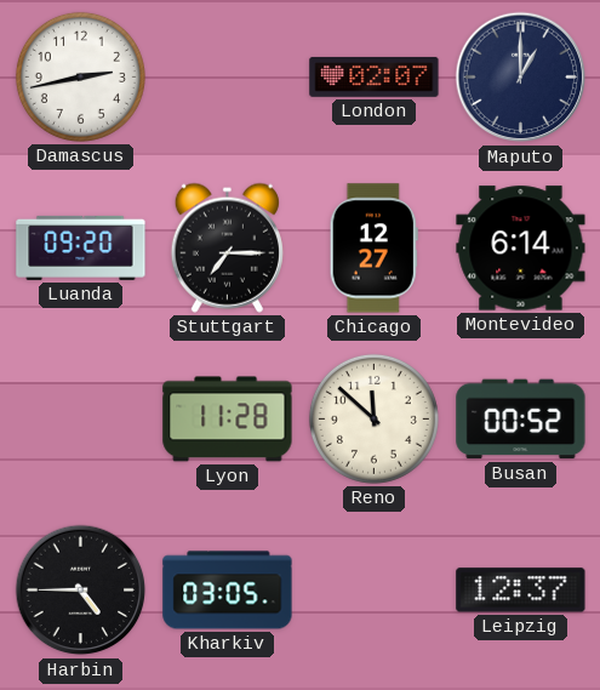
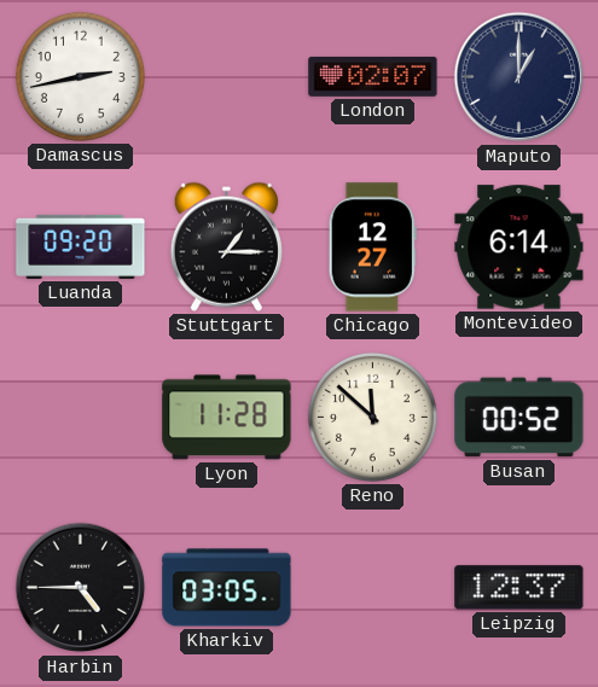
Stuttgart: 7:15 -> 1:15
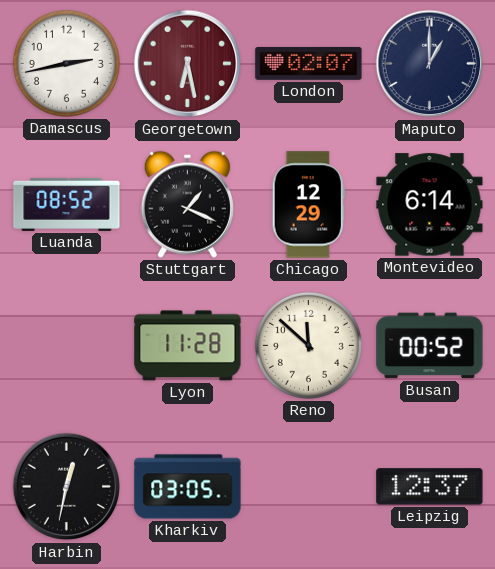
Georgetown: none -> 6:28
Luanda: 09:20 -> 08:52
Stuttgart: 1:15 -> 1:19
Chicago: 12:27 -> 12:29
Harbin: 4:45 -> 12:32
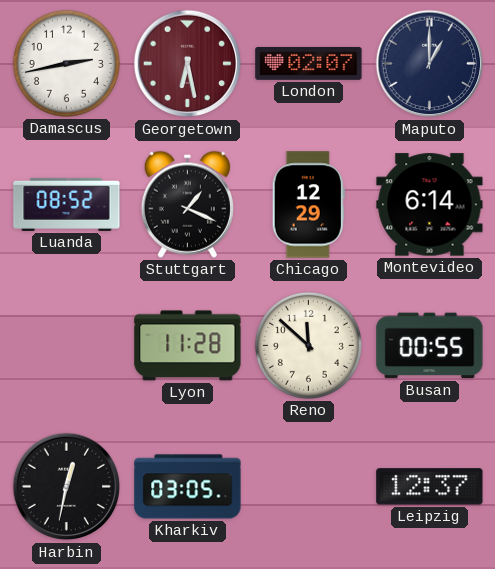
Busan: 00:52 -> 00:55
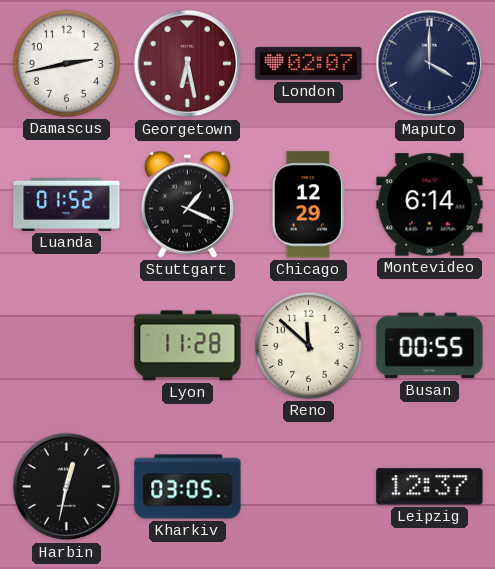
Maputo: 1:00 -> 4:00
Luanda: 08:52 -> 01:52
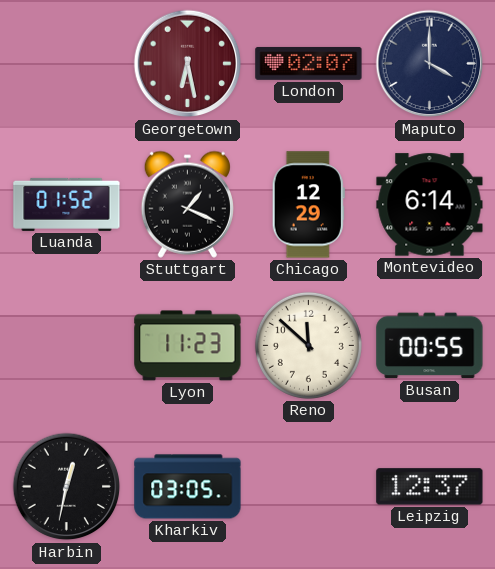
Damascus: 2:43 -> none
Lyon: 11:28 -> 11:23
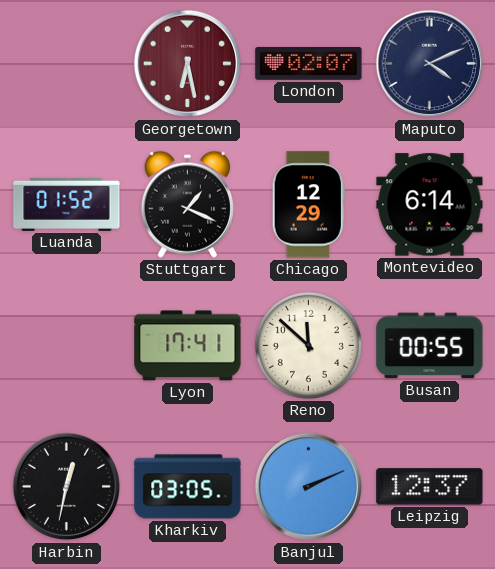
Maputo: 4:00 -> 4:11
Lyon: 11:23 -> 17:41
Banjul: none -> 2:11
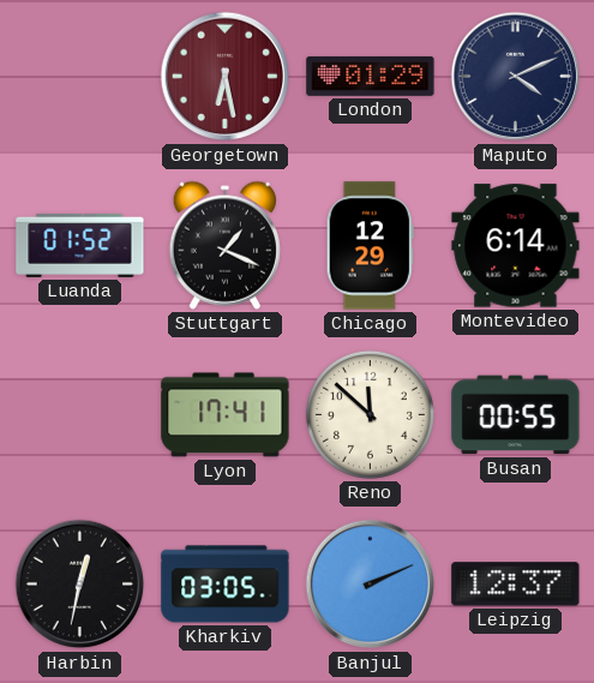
London: 02:07 -> 01:29
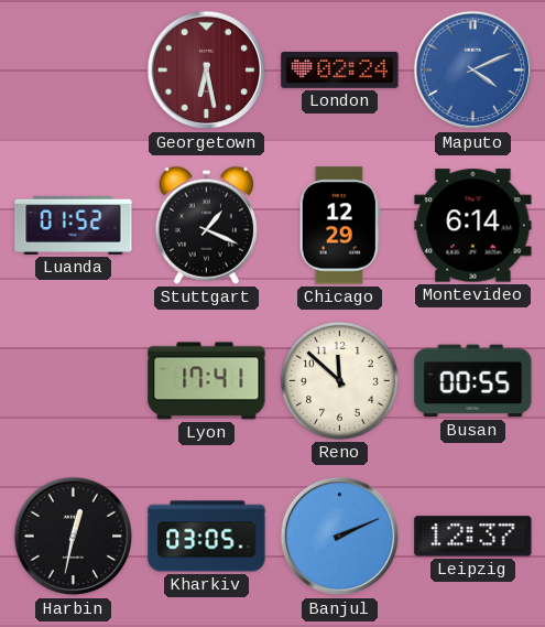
London: 01:29 -> 02:24
Maputo dial: navy -> blue
